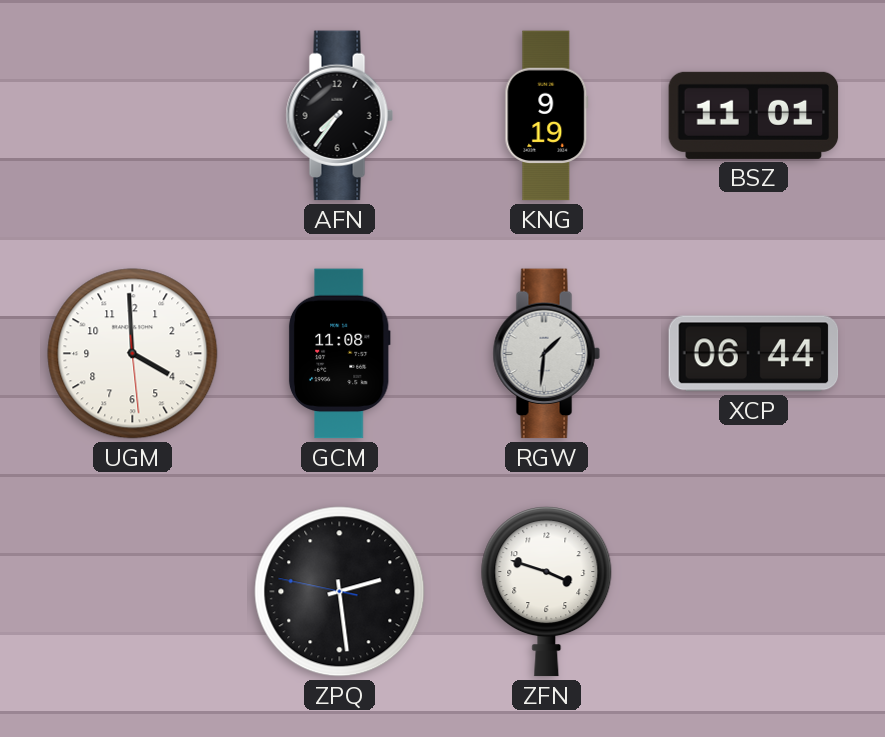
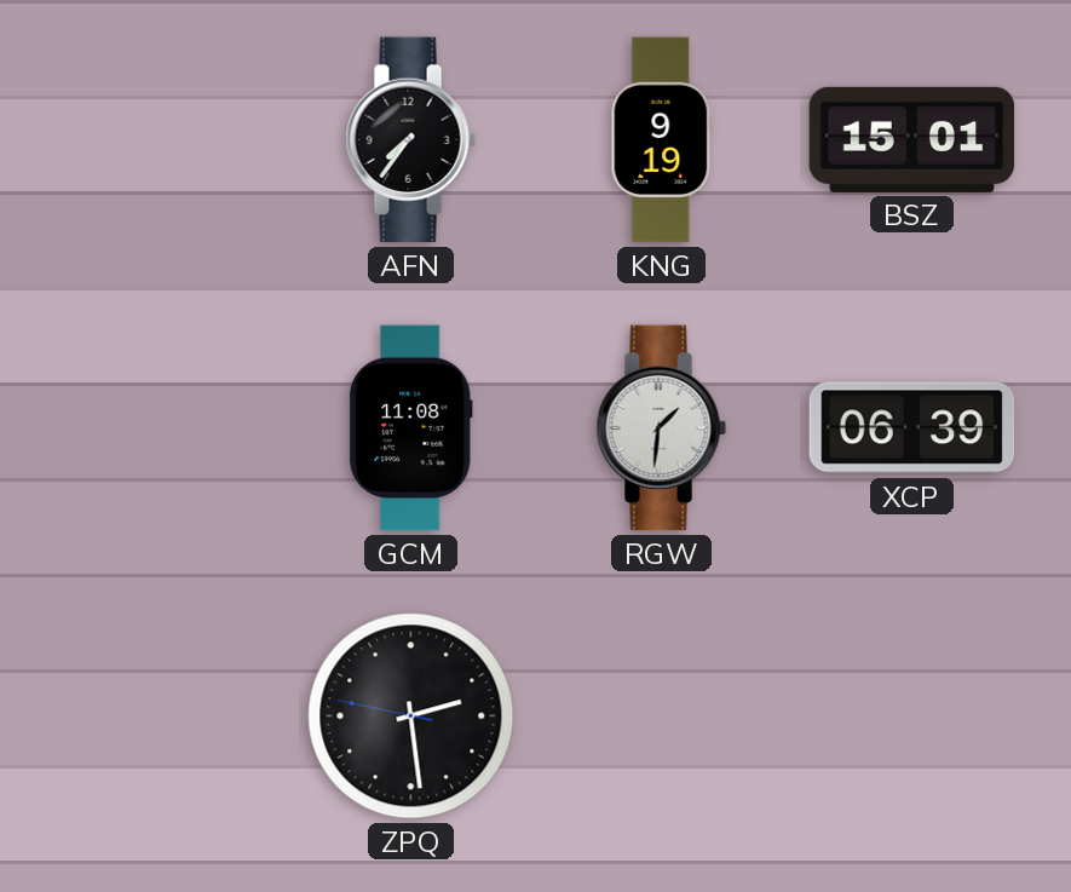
BSZ: 11:01 -> 15:01
UGM: 3:59 -> none
XCP: 06:44 -> 06:39
ZFN: 3:48 -> none
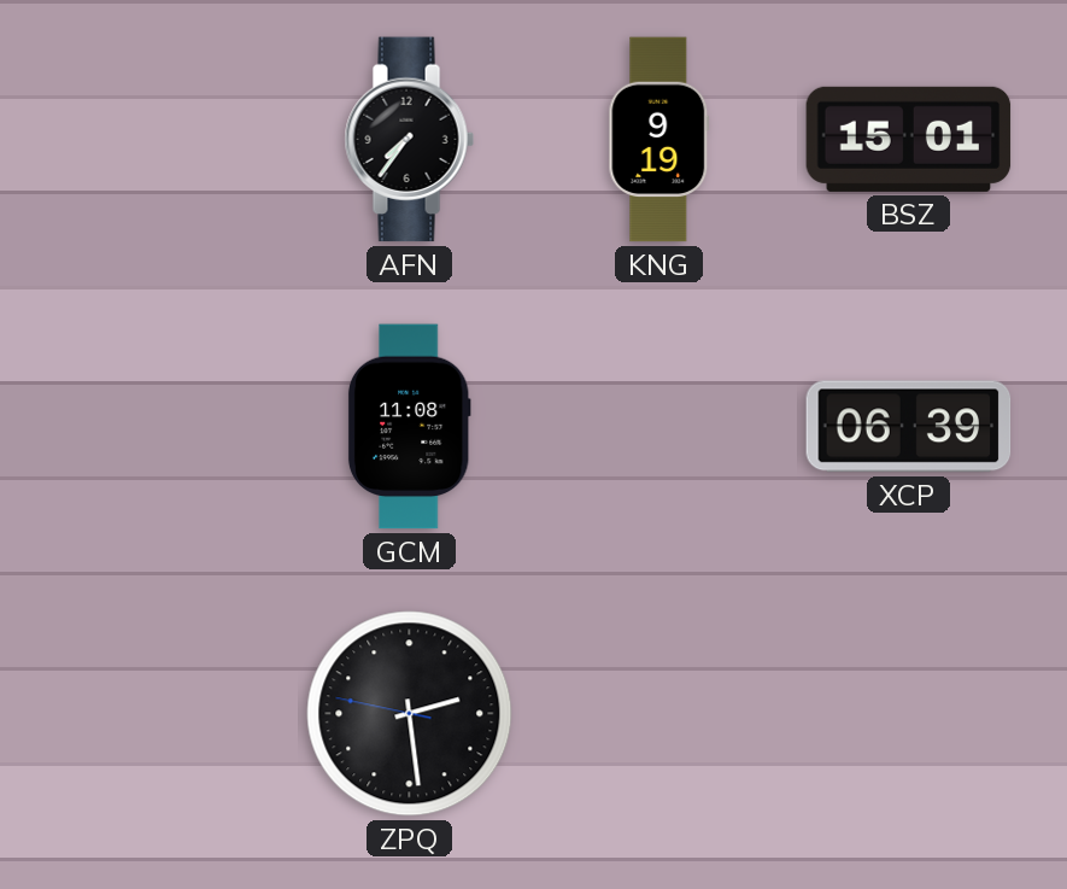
RGW: 1:31 -> none
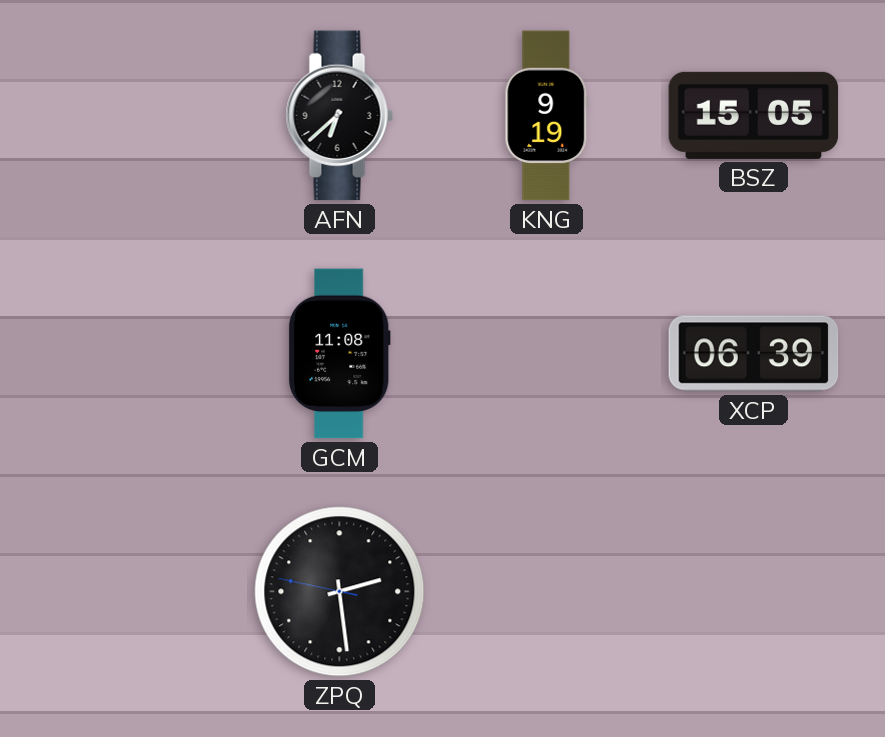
AFN: 7:36 -> 6:38
BSZ: 15:01 -> 15:05
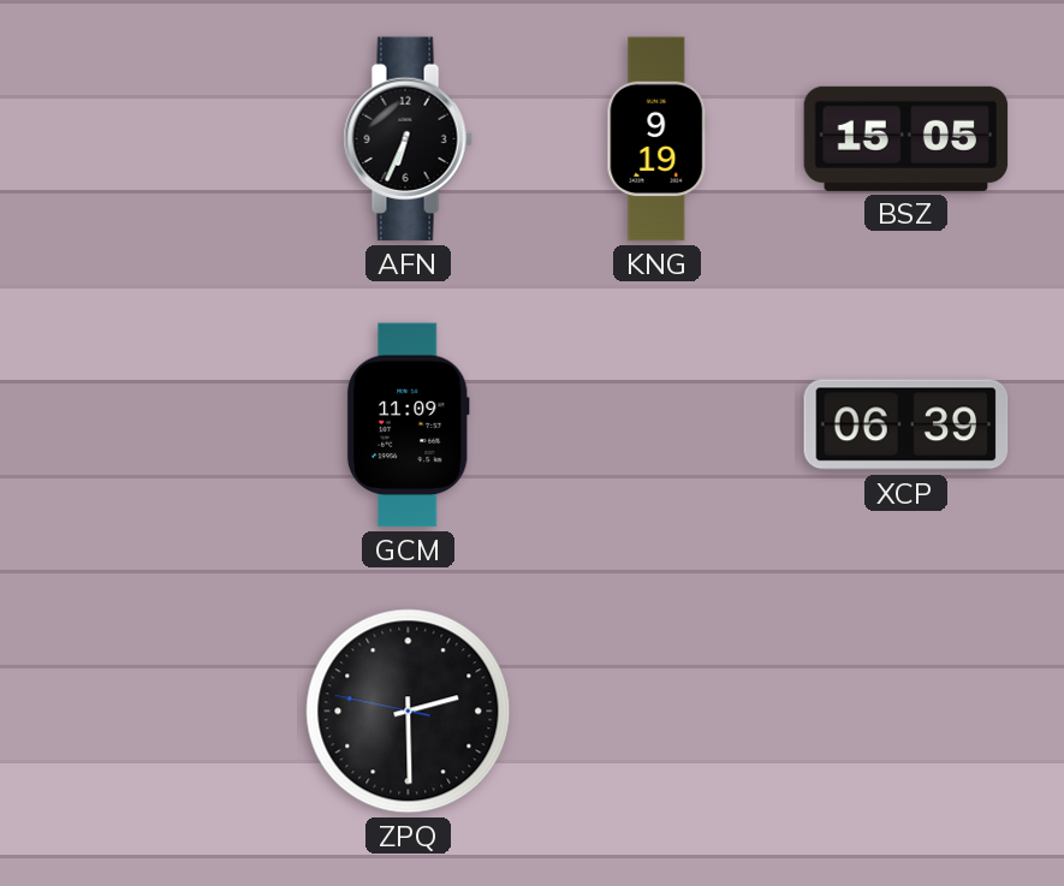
AFN: 6:38 -> 6:34
GCM: 11:08 -> 11:09
ZPQ: 2:28 -> 2:29
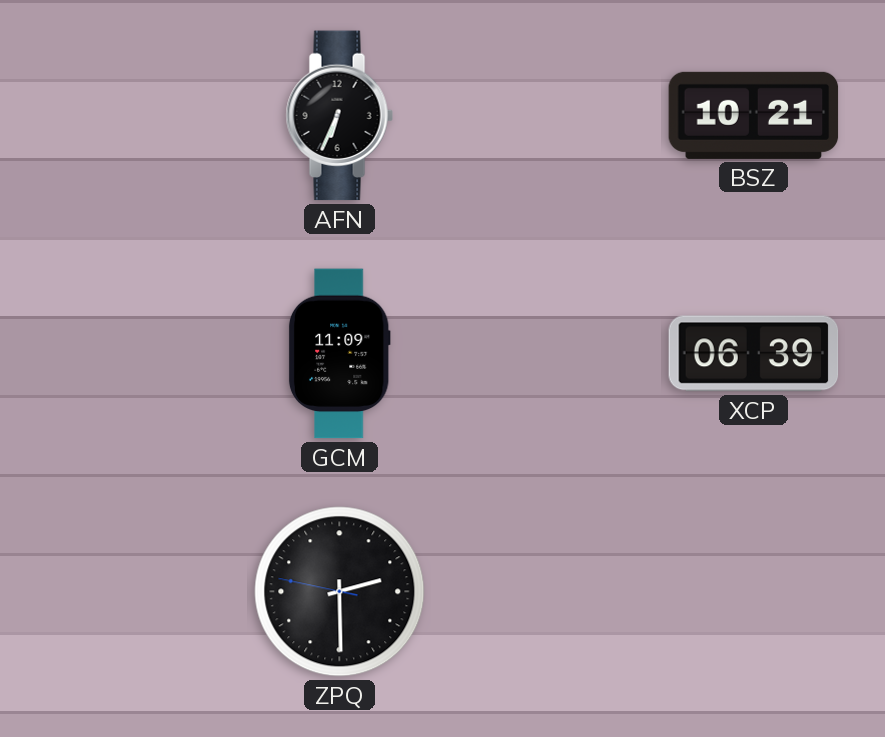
KNG: 9:19 -> none
BSZ: 15:05 -> 10:21
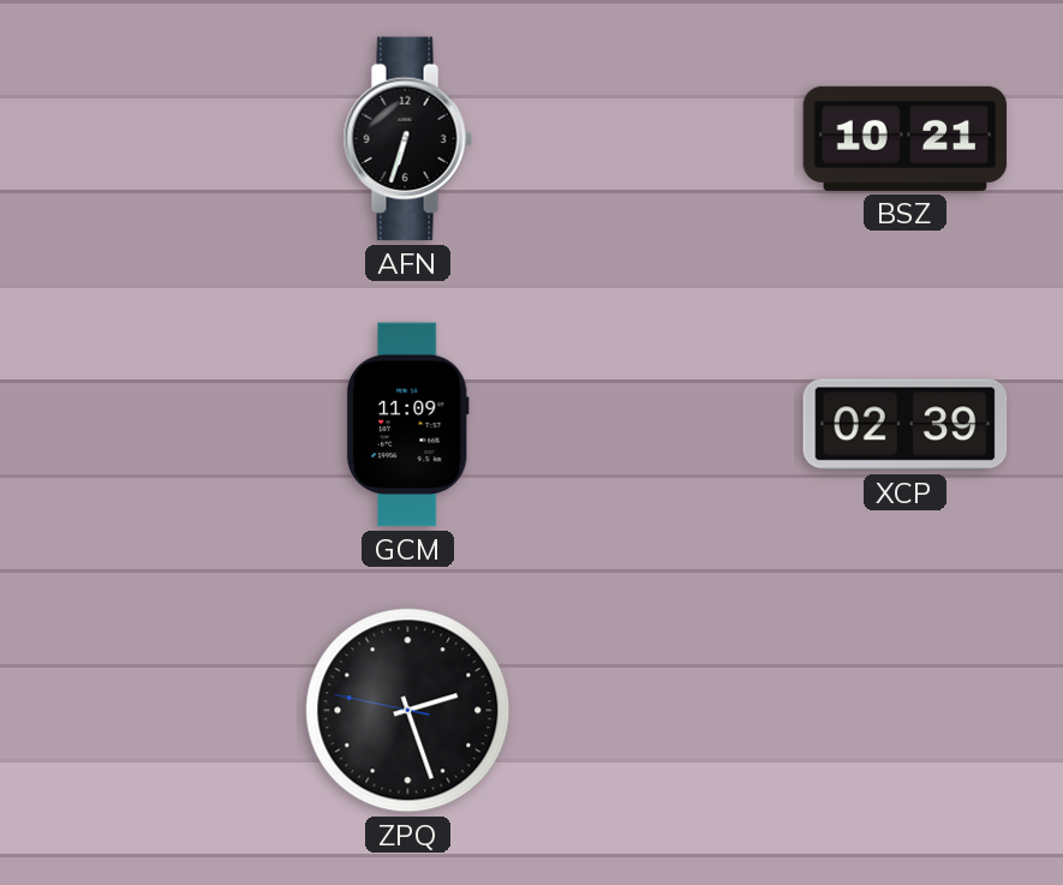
AFN: 6:34 -> 6:33
XCP: 06:39 -> 02:39
ZPQ: 2:29 -> 2:26
